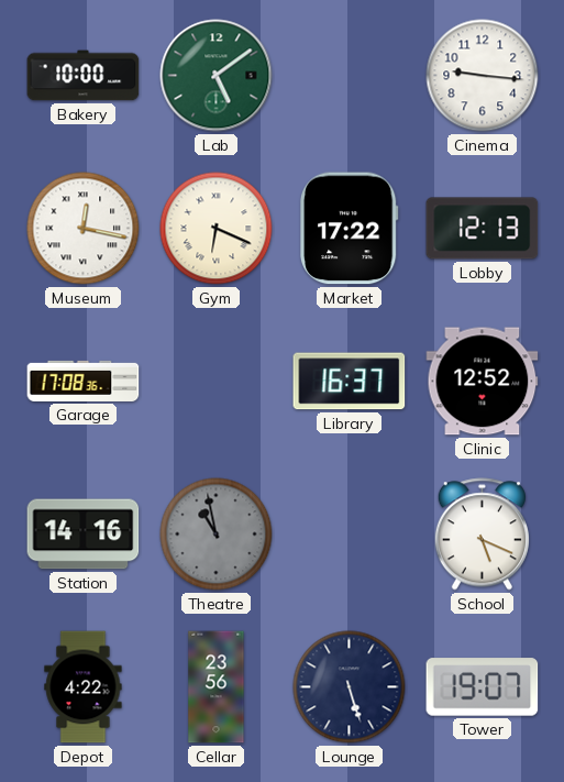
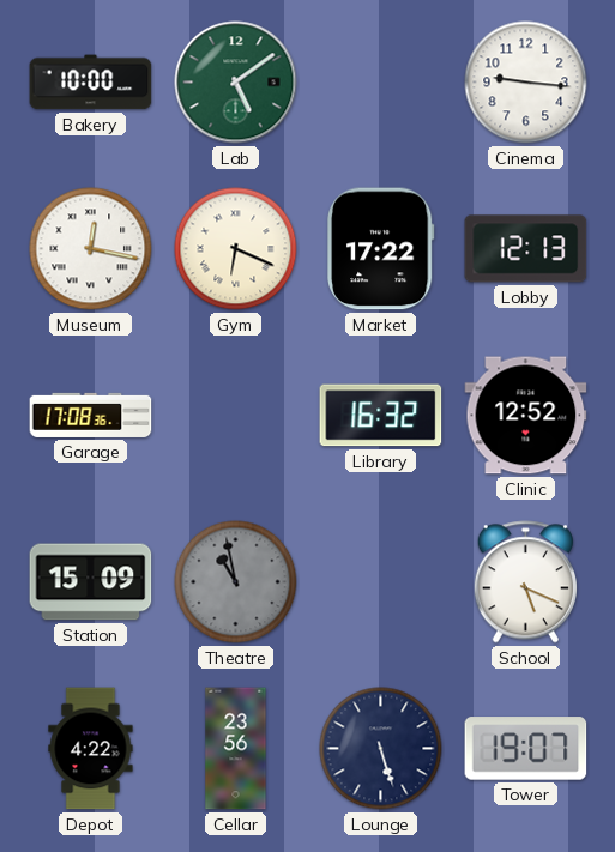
Library: 16:37 -> 16:32
Station: 14:16 -> 15:09
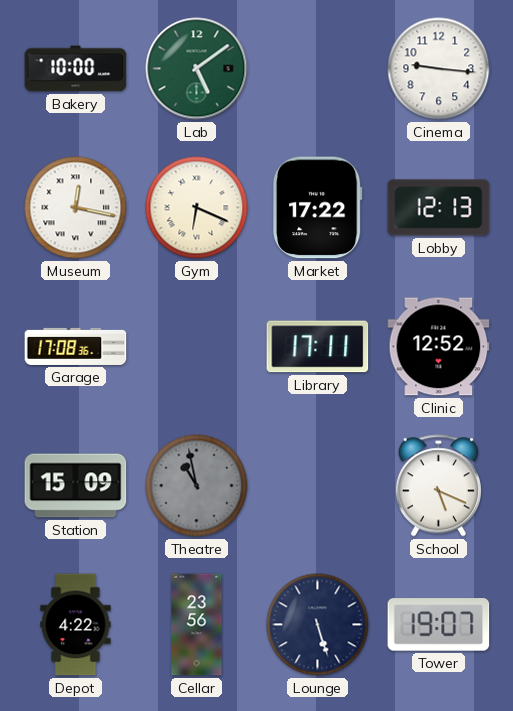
Library: 16:32 -> 17:11
